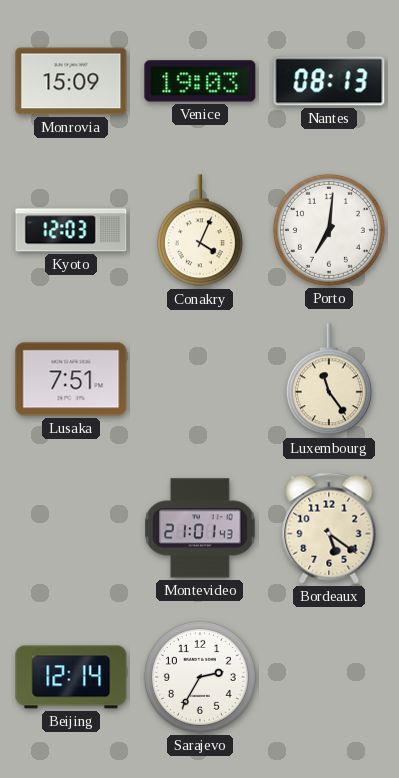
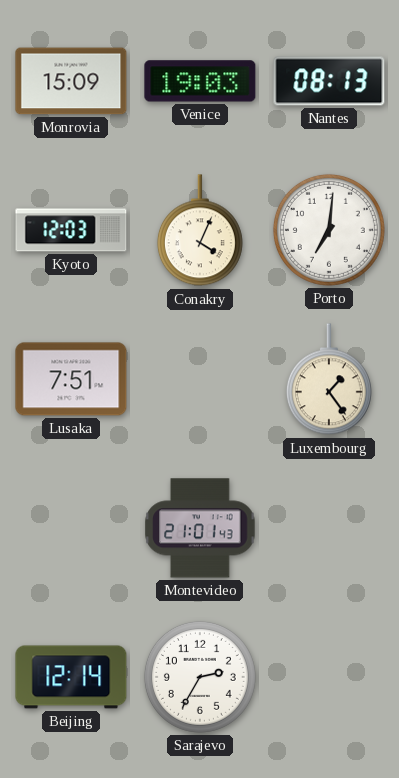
Luxembourg: 11:24 -> 1:24
Bordeaux: 5:21 -> none
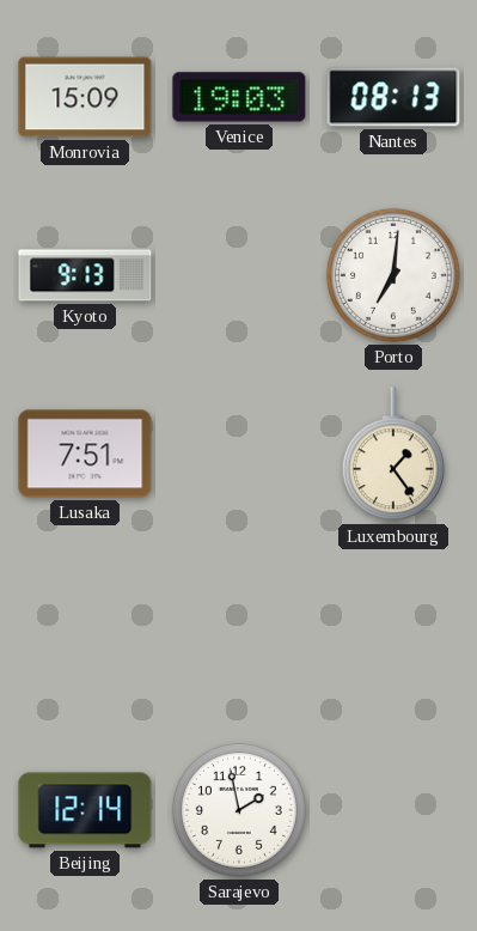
Kyoto: 12:03 -> 9:13
Conakry: 4:04 -> none
Montevideo: 21:01 -> none
Sarajevo: 2:35 -> 1:58
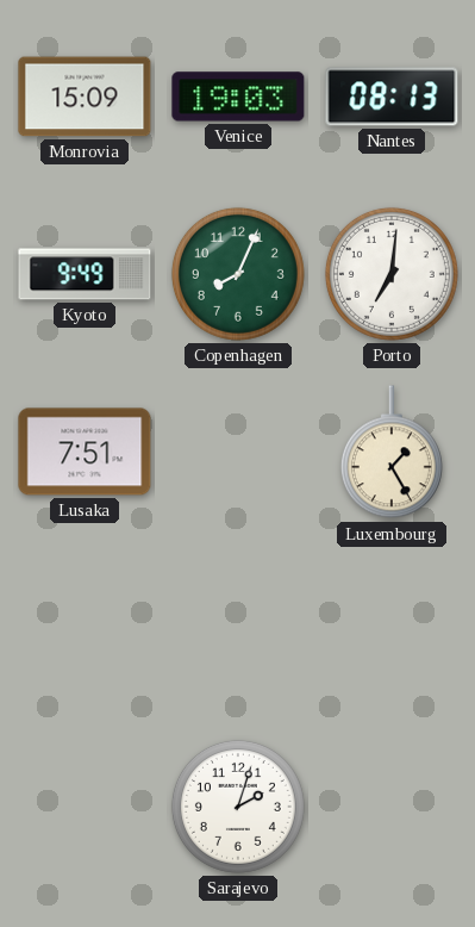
Kyoto: 9:13 -> 9:49
Copenhagen: none -> 8:04
Luxembourg: 1:24 -> 1:25
Beijing: 12:14 -> none
Sarajevo: 1:58 -> 2:03
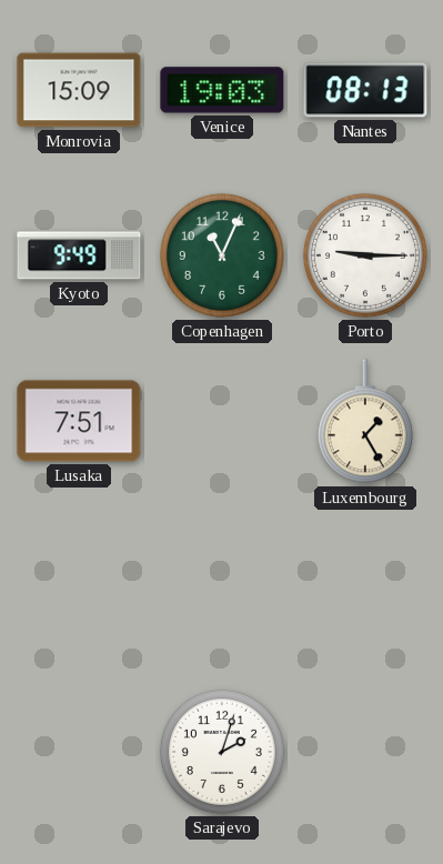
Copenhagen: 8:04 -> 11:04
Porto: 7:01 -> 9:15
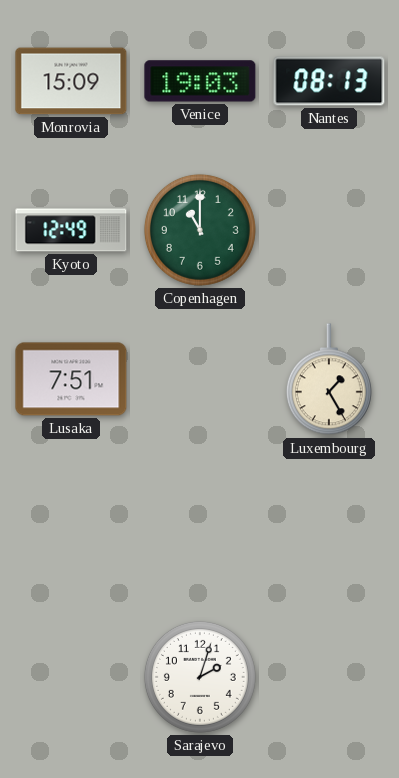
Kyoto: 9:49 -> 12:49
Copenhagen: 11:04 -> 11:00
Porto: 9:15 -> none
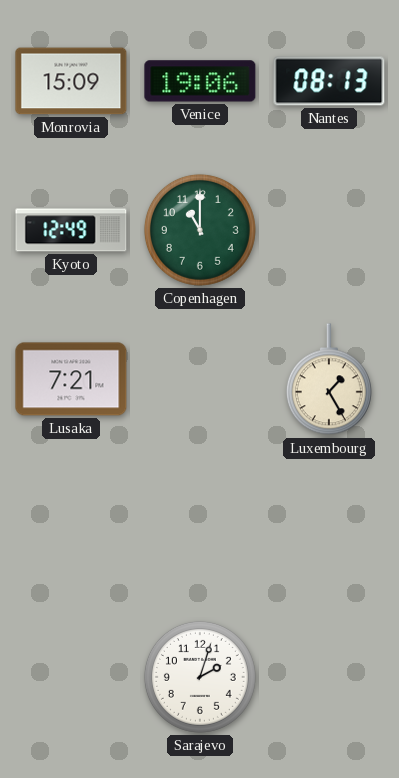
Venice: 19:03 -> 19:06
Lusaka: 7:51 -> 7:21
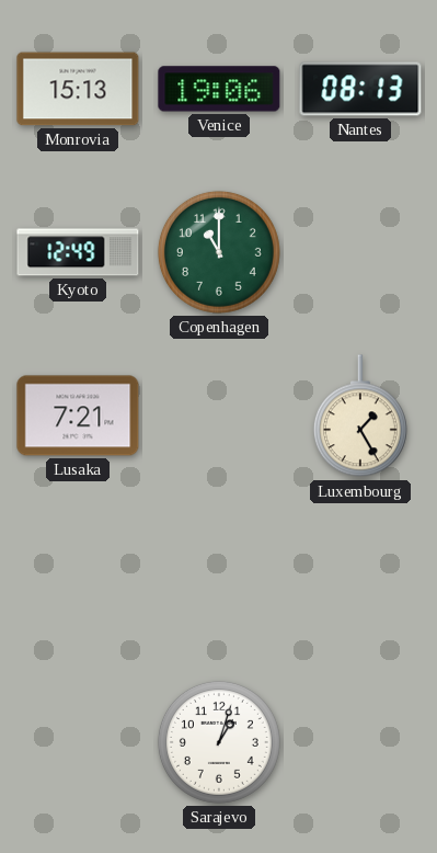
Monrovia: 15:09 -> 15:13
Sarajevo: 2:03 -> 1:03
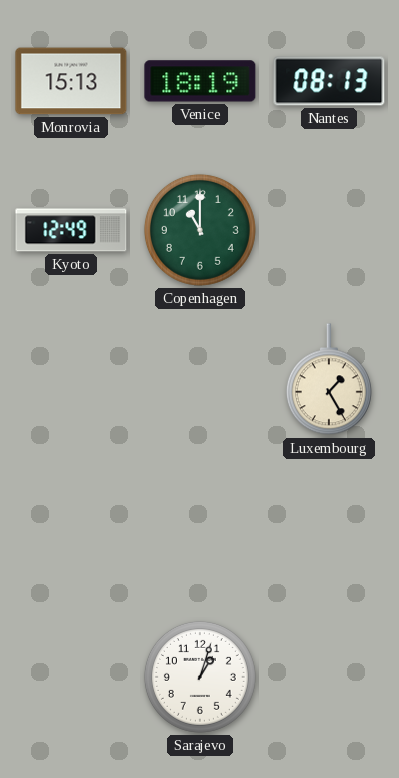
Venice: 19:06 -> 18:19
Lusaka: 7:21 -> none
